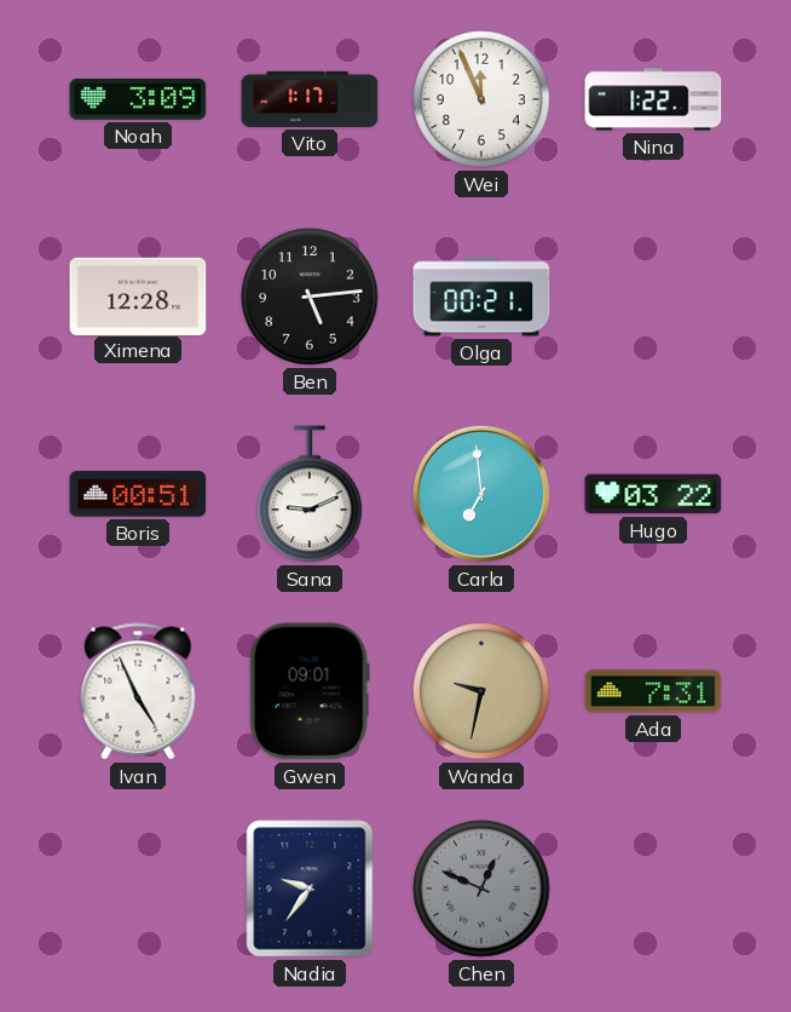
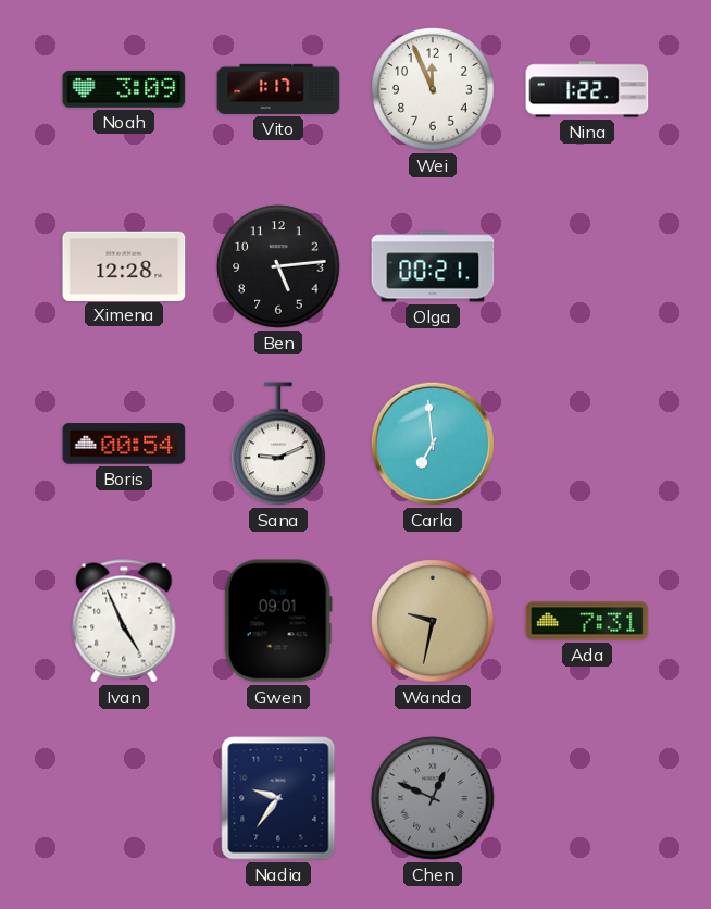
Boris: 00:51 -> 00:54
Hugo: 03:22 -> none
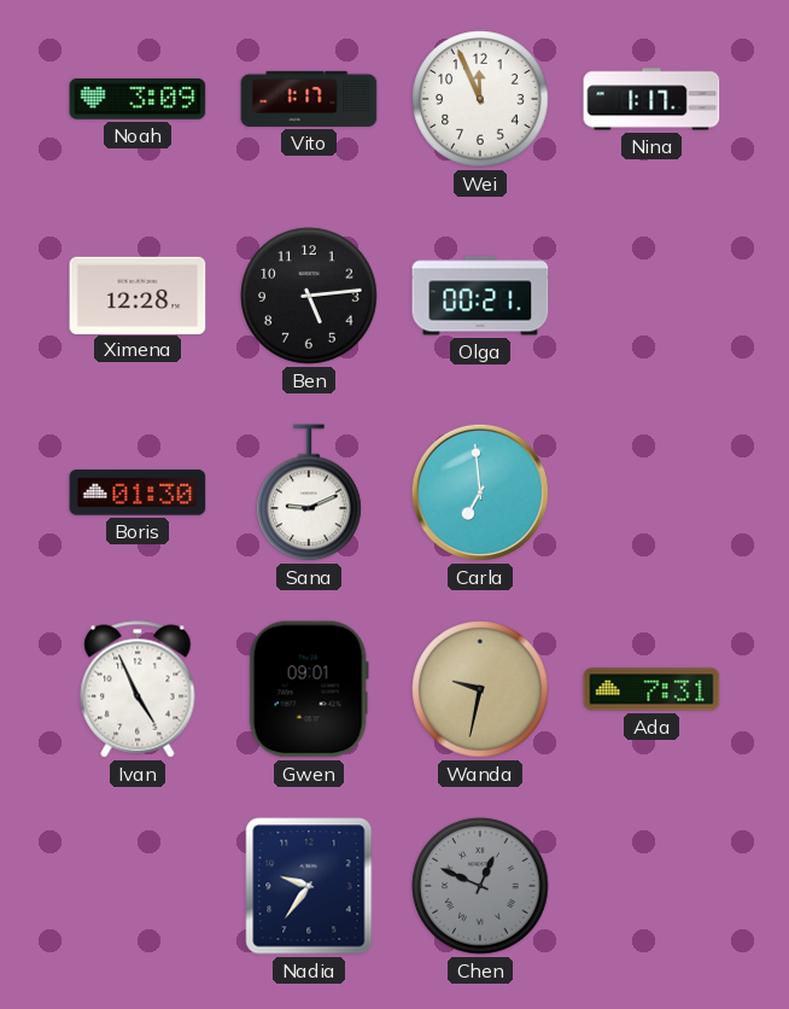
Nina: 1:22 -> 1:17
Boris: 00:54 -> 01:30
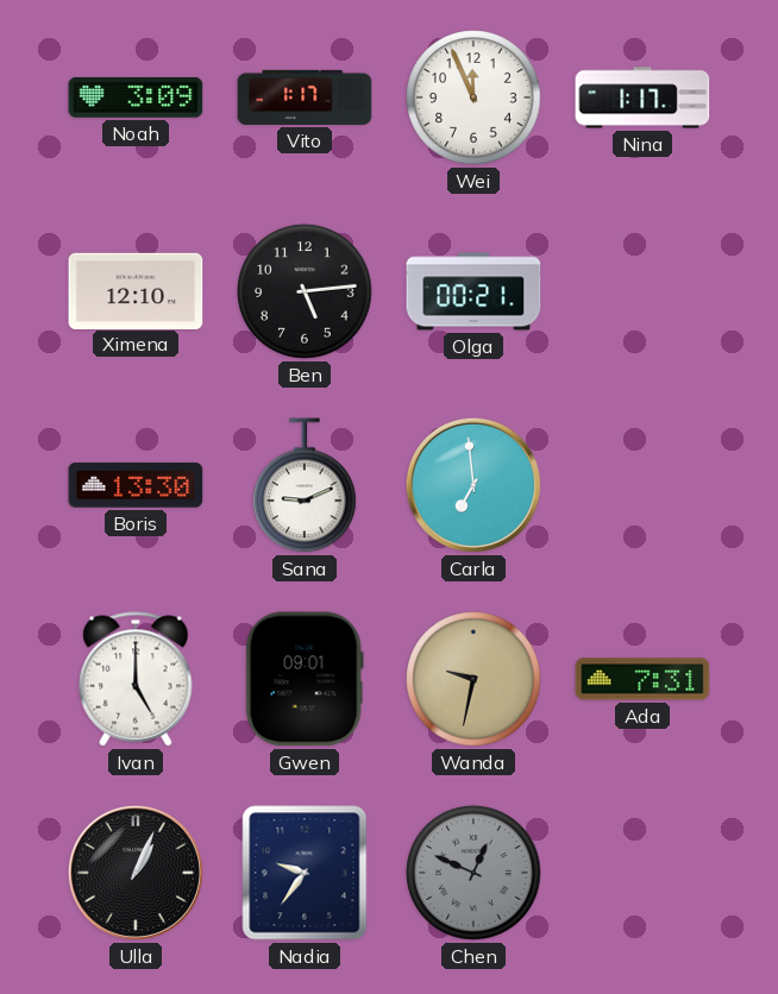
Ximena: 12:28 -> 12:10
Boris: 01:30 -> 13:30
Ivan: 4:56 -> 5:00
Ulla: none -> 1:04
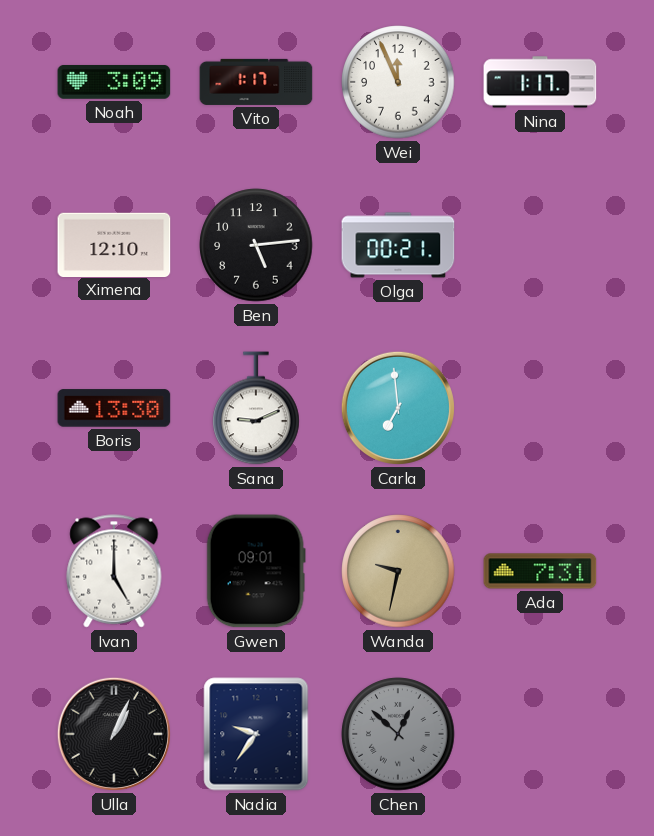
Chen: 12:49 -> 12:52
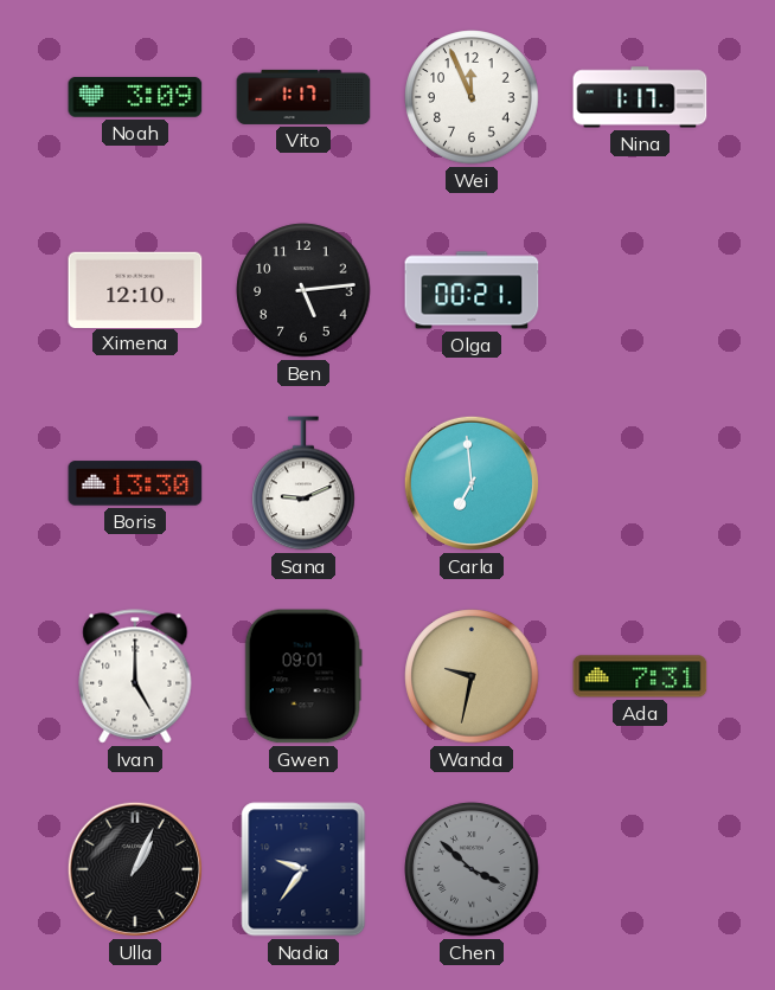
Chen: 12:52 -> 3:52
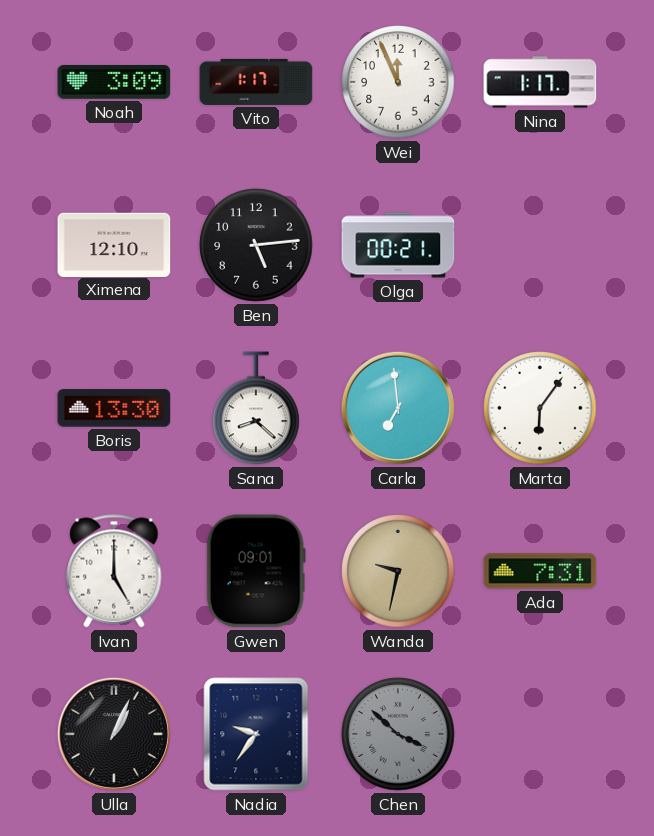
Sana: 9:11 -> 8:22
Marta: none -> 6:06
